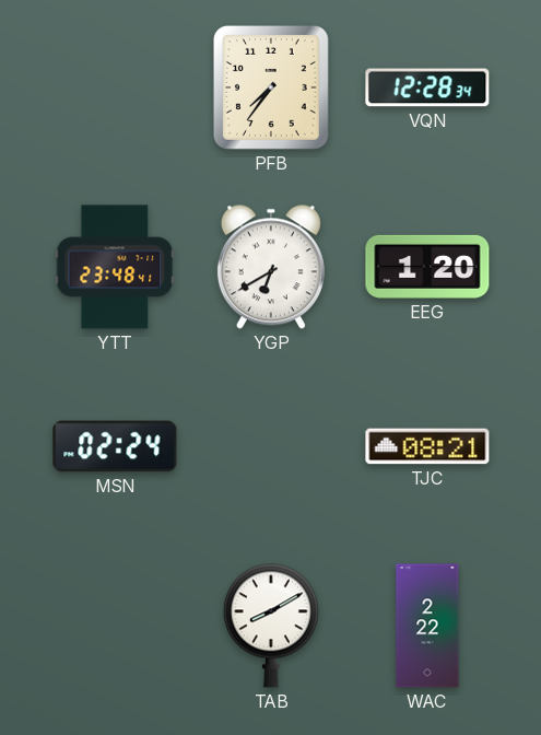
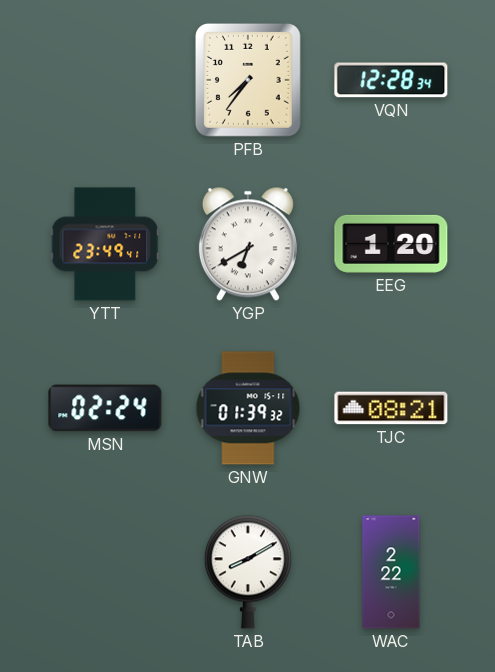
YTT: 23:48 -> 23:49
GNW: none -> 01:39
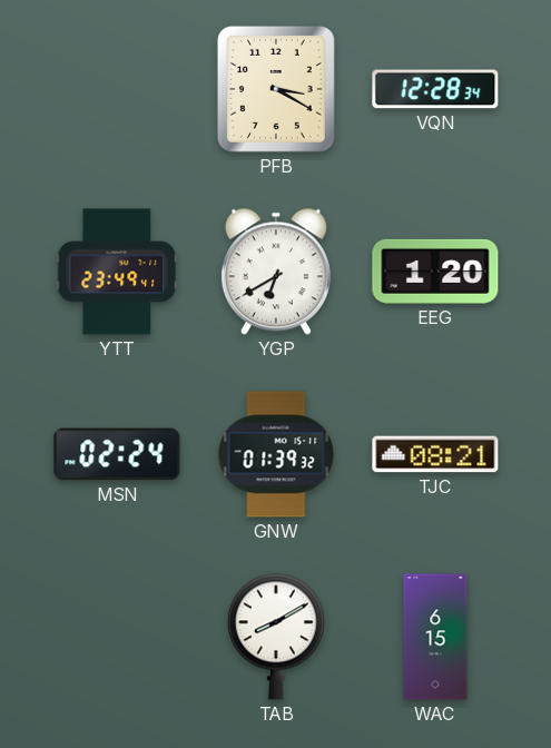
PFB: 7:36 -> 3:20
WAC: 2:22 -> 6:15
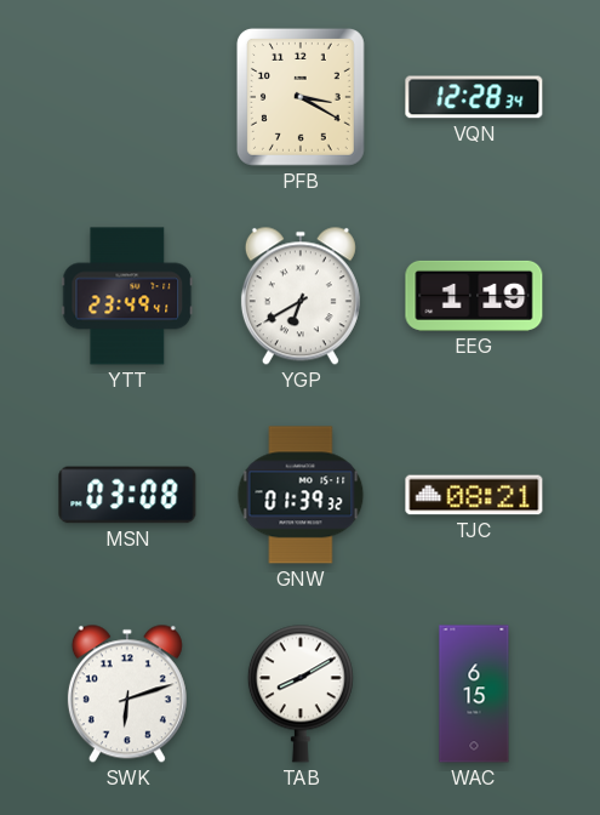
EEG: 1:20 -> 1:19
MSN: 02:24 -> 03:08
SWK: none -> 6:12
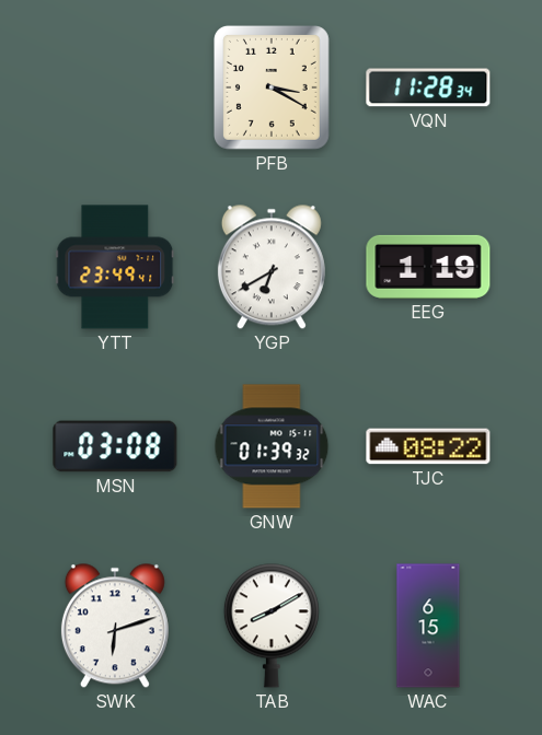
VQN: 12:28 -> 11:28
TJC: 08:21 -> 08:22
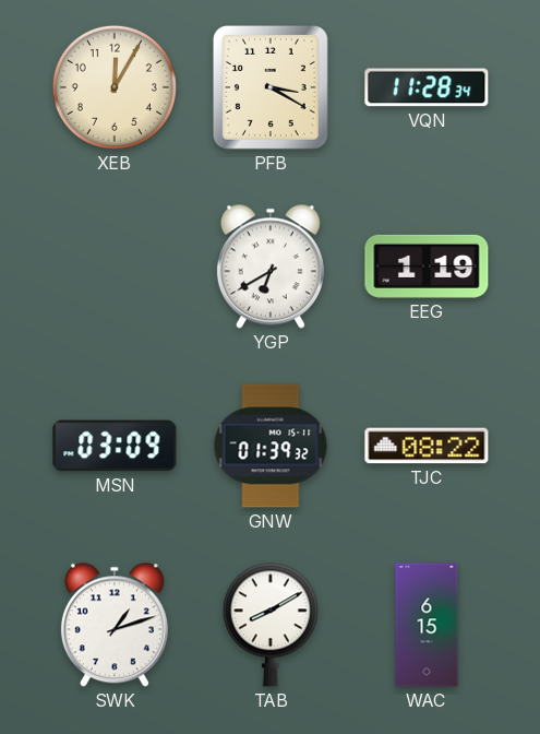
XEB: none -> 12:05
YTT: 23:49 -> none
MSN: 03:08 -> 03:09
SWK: 6:12 -> 1:12
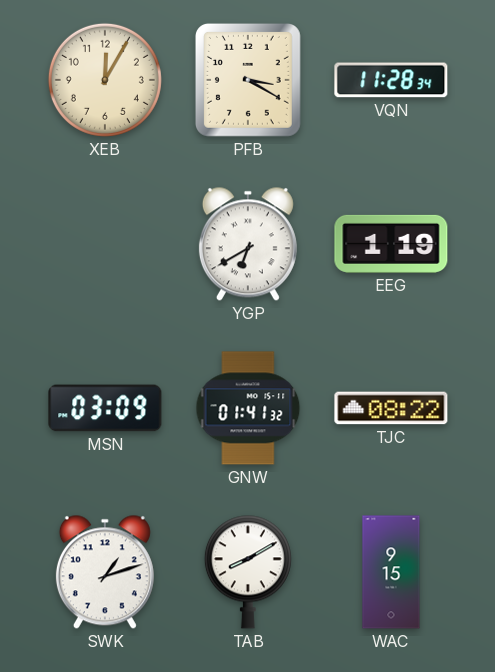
GNW: 01:39 -> 01:41
WAC: 6:15 -> 9:15
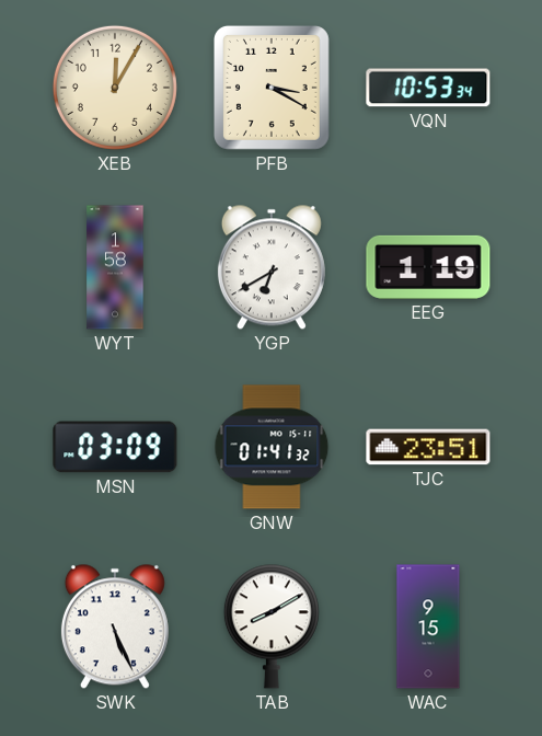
VQN: 11:28 -> 10:53
WYT: none -> 1:58
TJC: 08:22 -> 23:51
SWK: 1:12 -> 5:26
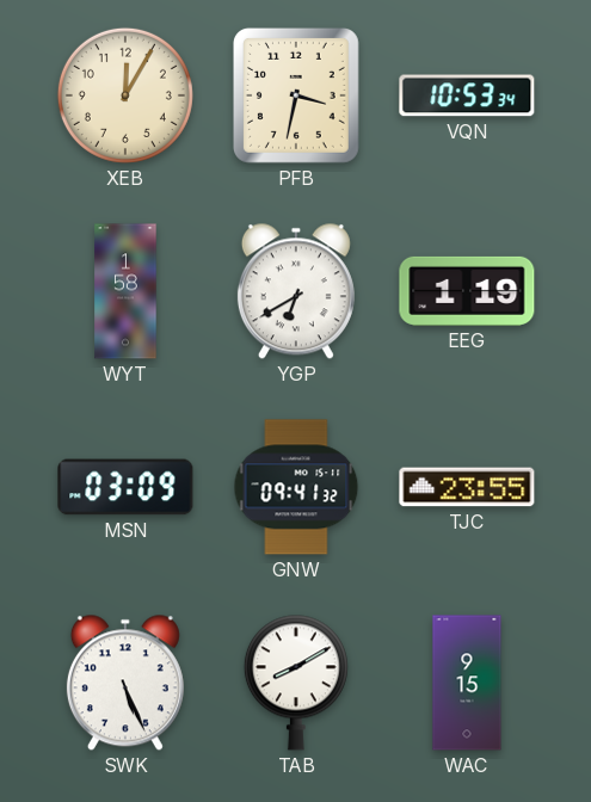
PFB: 3:20 -> 3:32
GNW: 01:41 -> 09:41
TJC: 23:51 -> 23:55
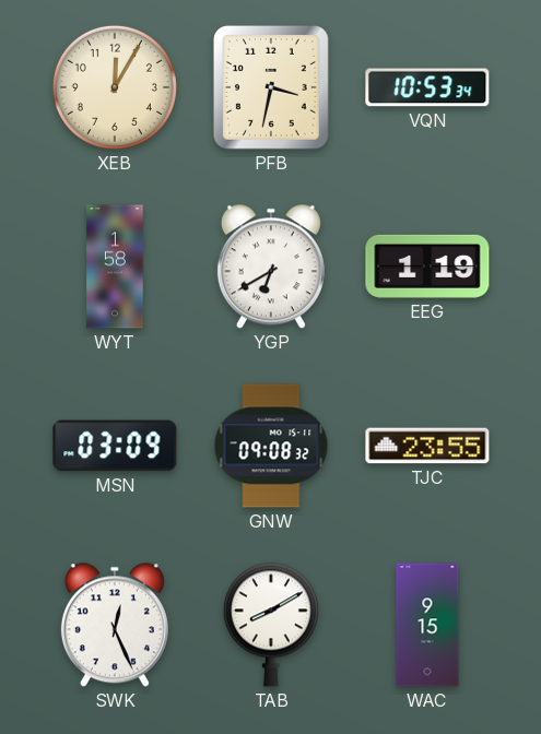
GNW: 09:41 -> 09:08
SWK: 5:26 -> 12:26
